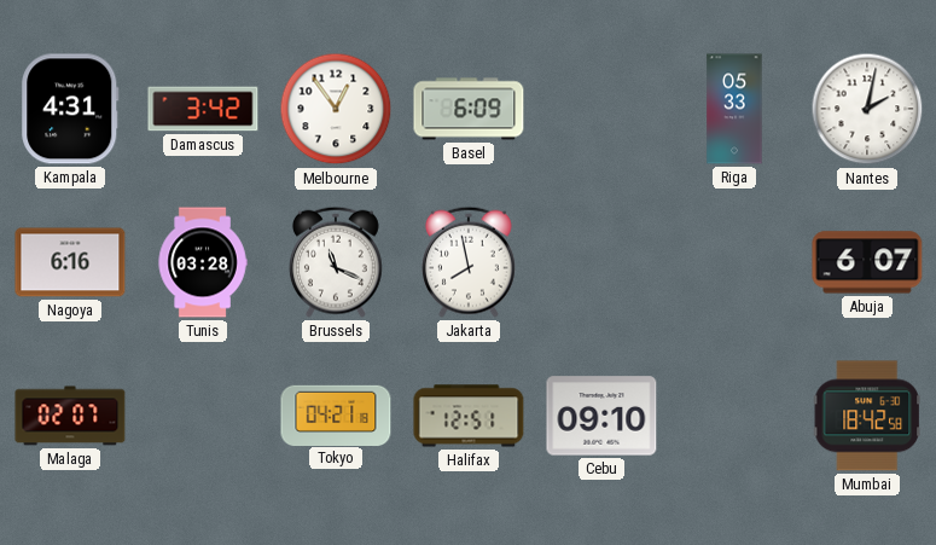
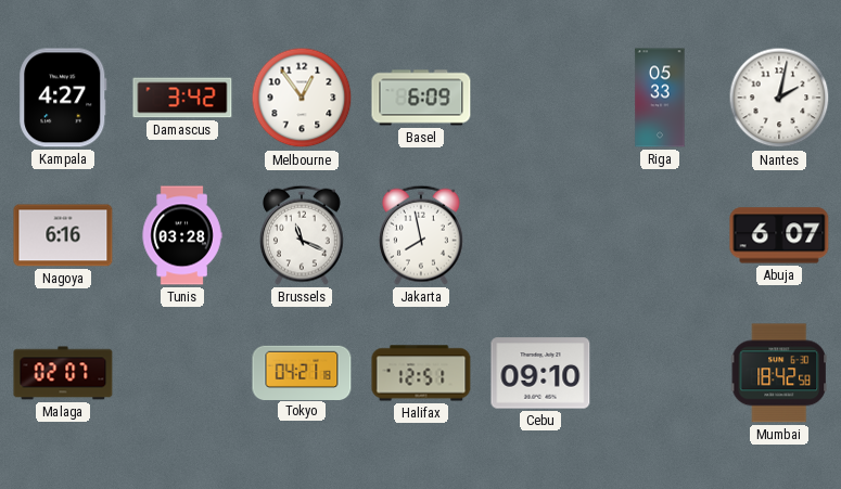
Kampala: 4:31 -> 4:27
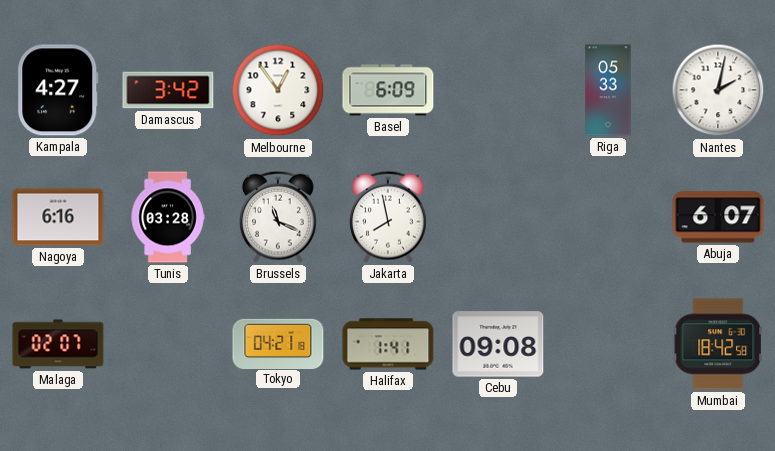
Halifax: 12:51 -> 1:41
Cebu: 09:10 -> 09:08
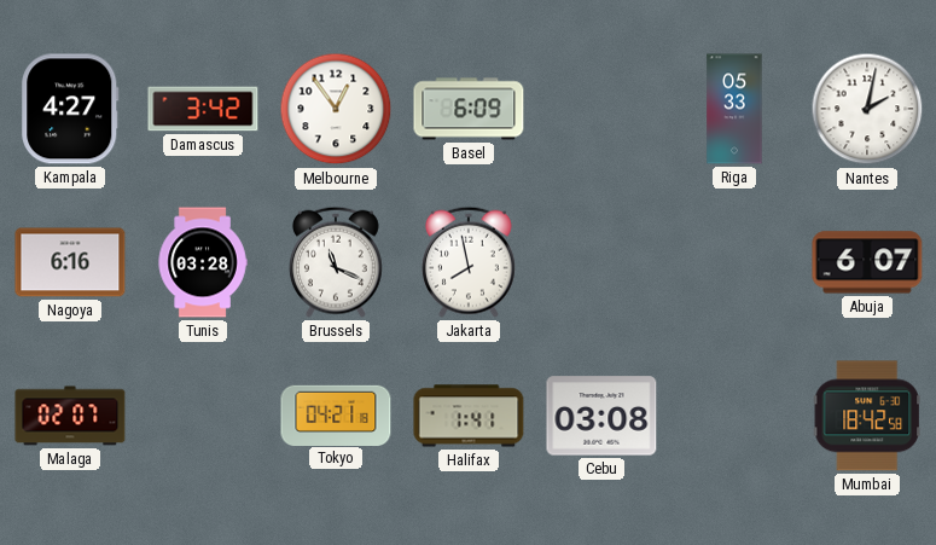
Cebu: 09:08 -> 03:08
